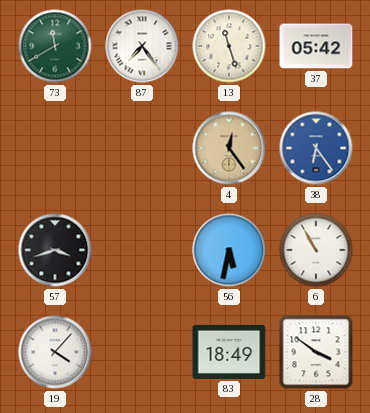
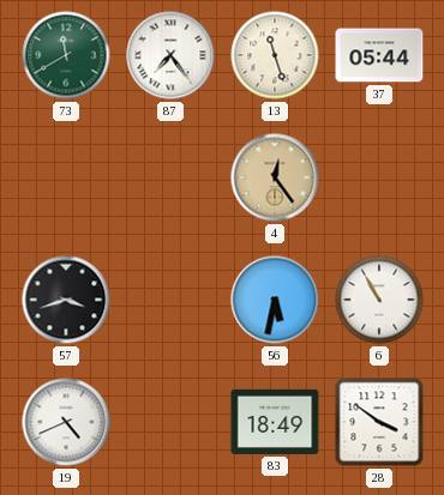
37: 05:42 -> 05:44
38: 6:24 -> none
19: 4:07 -> 4:41
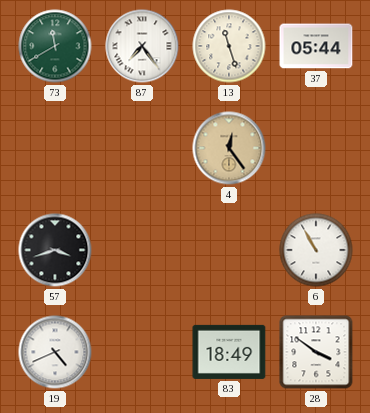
56: 5:32 -> none
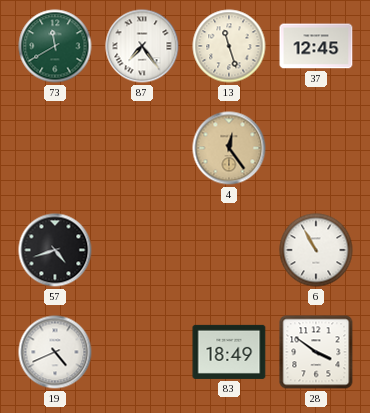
37: 05:44 -> 12:45
57: 3:42 -> 4:42
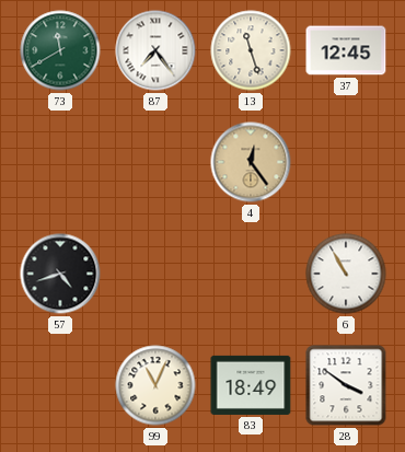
19: 4:41 -> none
99: none -> 11:04
